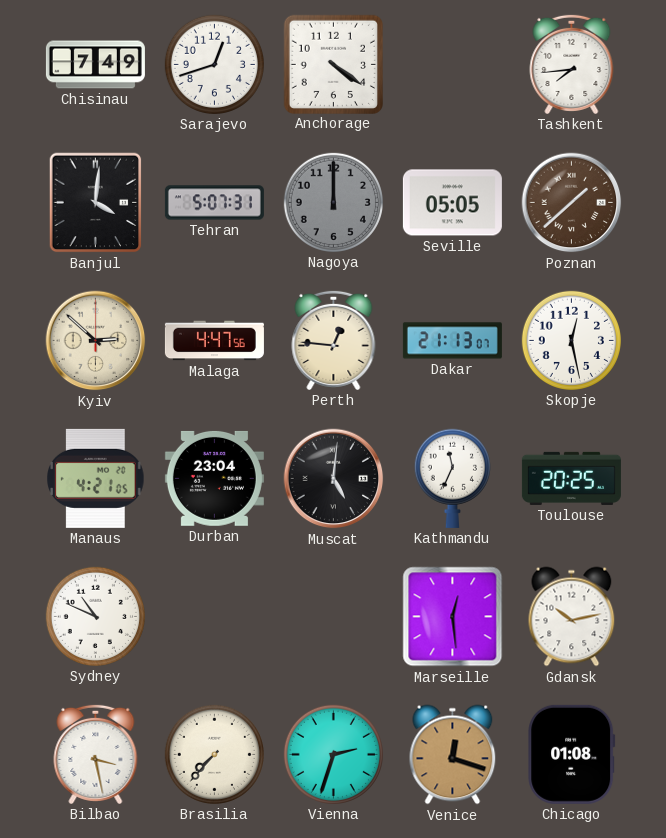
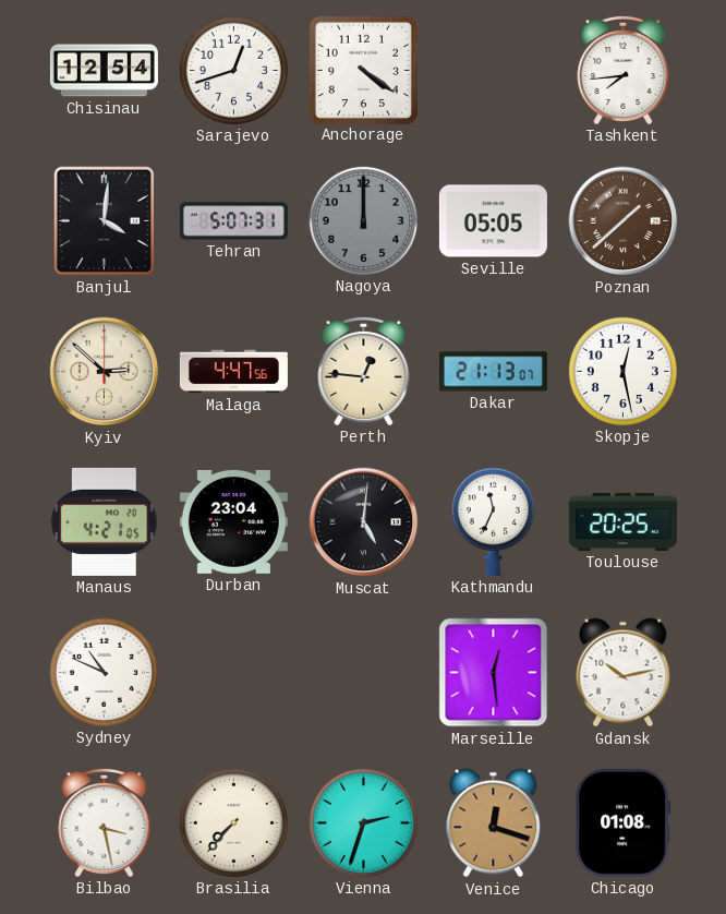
Chisinau: 7:49 -> 12:54
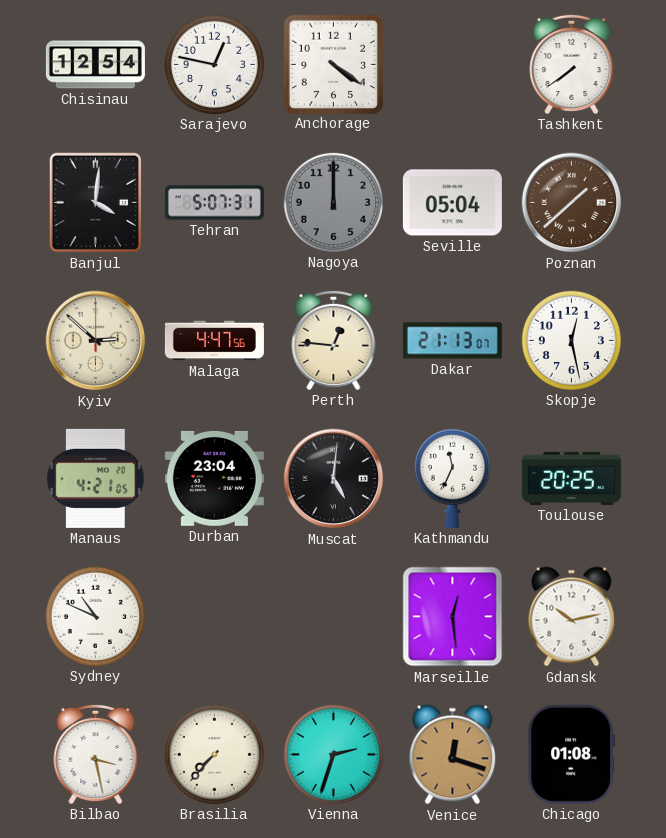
Sarajevo: 12:42 -> 12:47
Tashkent: 7:44 -> 7:39
Seville: 05:05 -> 05:04
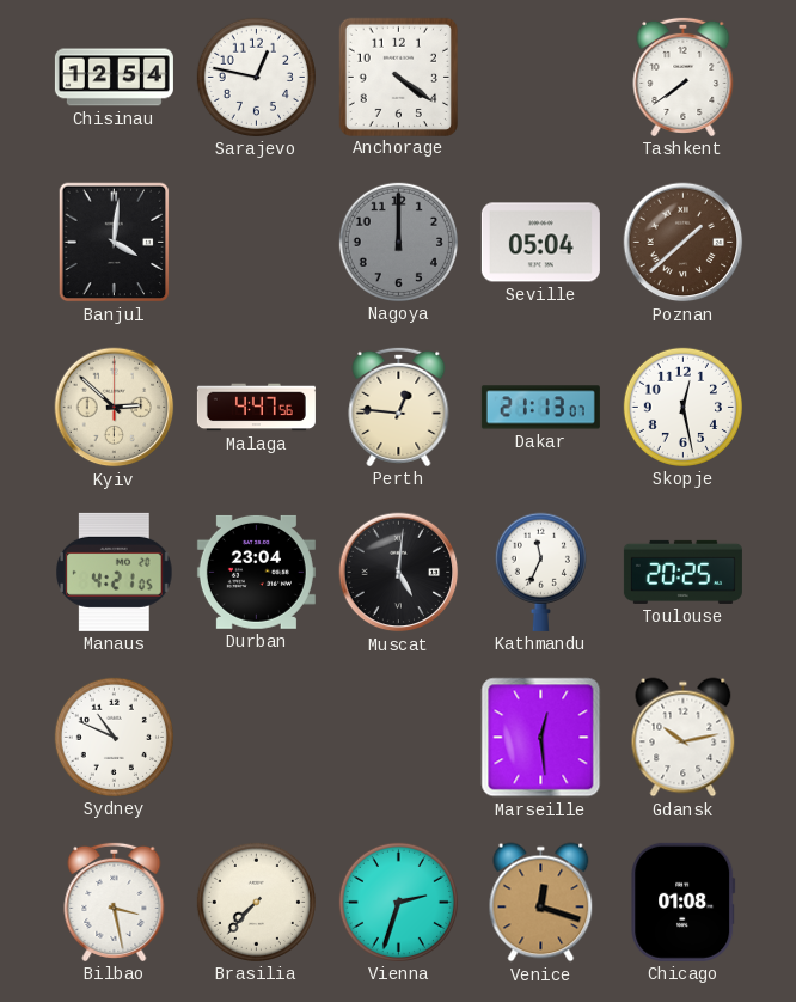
Tehran: 5:07 -> none
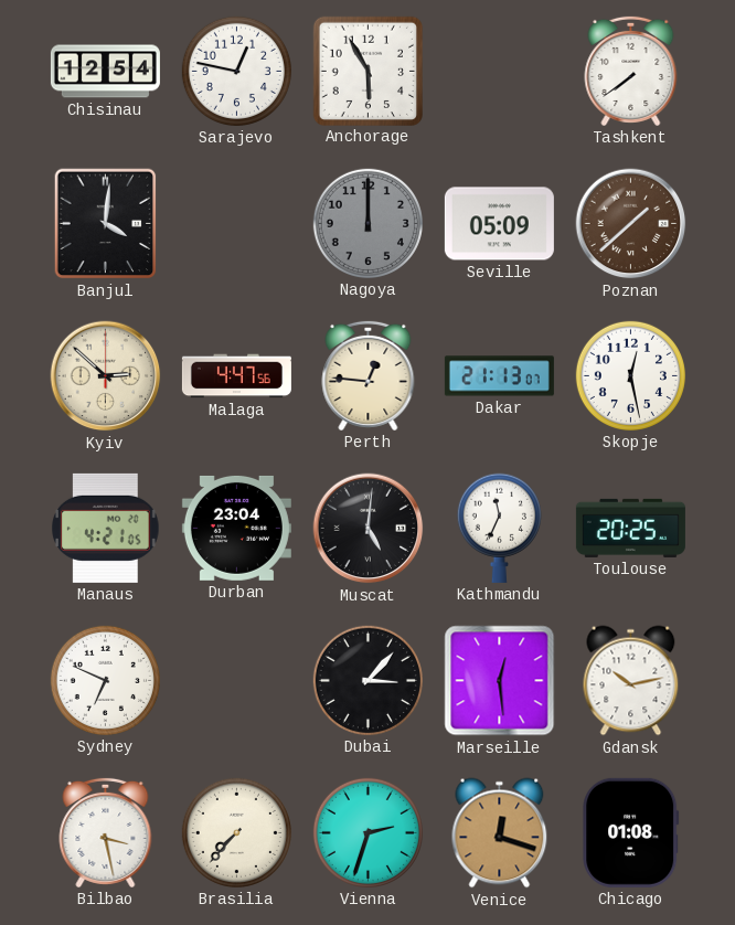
Anchorage: 4:21 -> 5:55
Seville: 05:04 -> 05:09
Sydney: 10:49 -> 6:49
Dubai: none -> 3:07
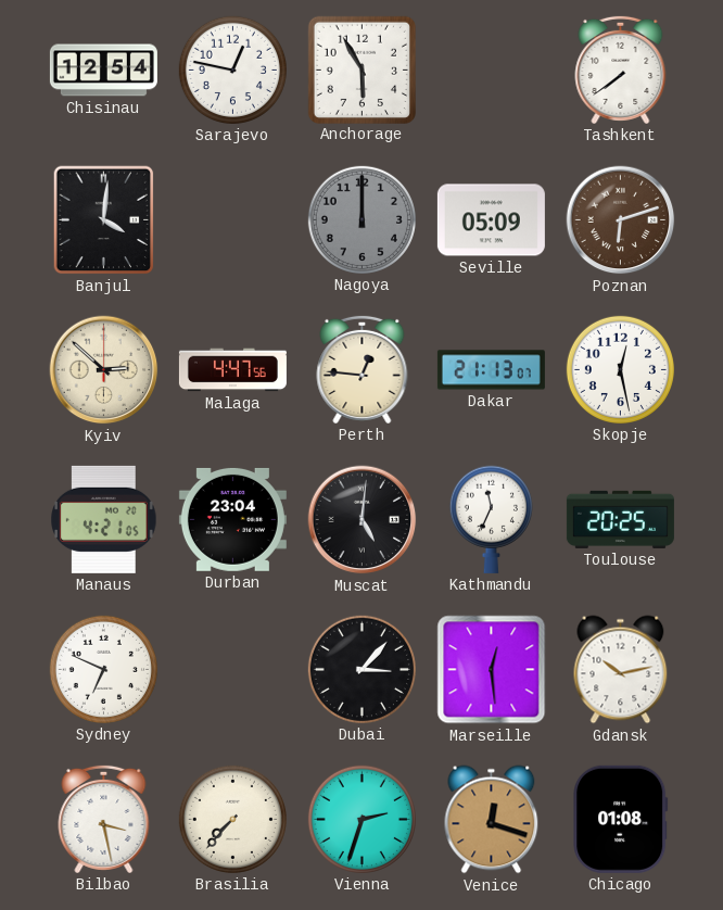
Poznan: 1:38 -> 6:12
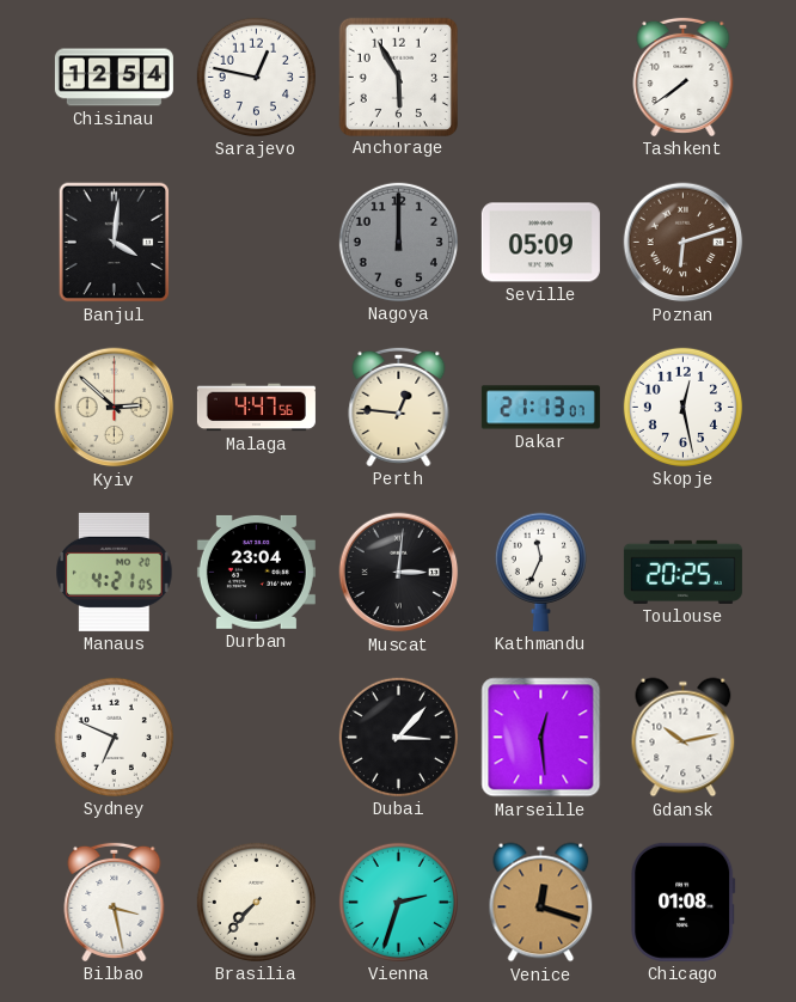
Muscat: 5:01 -> 3:01
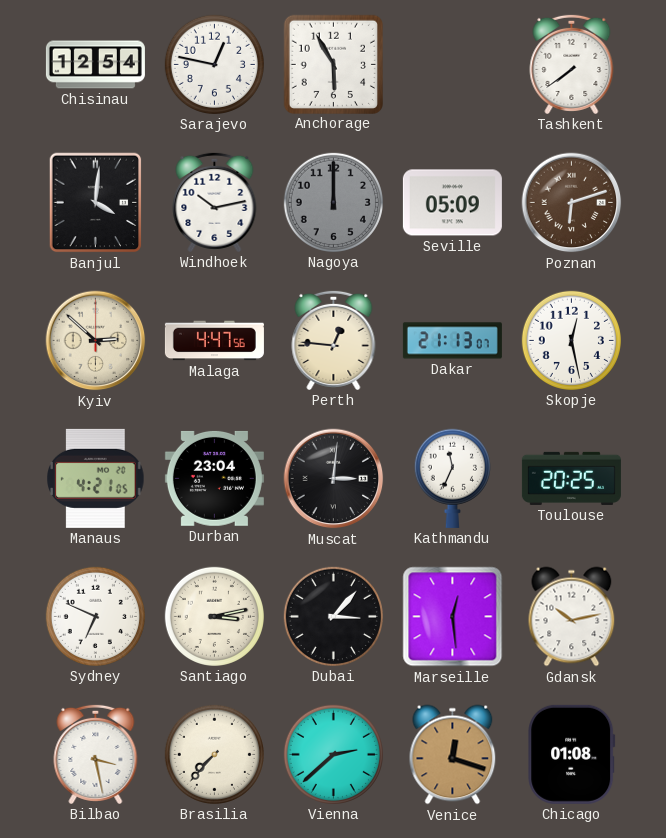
Windhoek: none -> 10:13
Santiago: none -> 3:13
Vienna: 2:33 -> 2:38
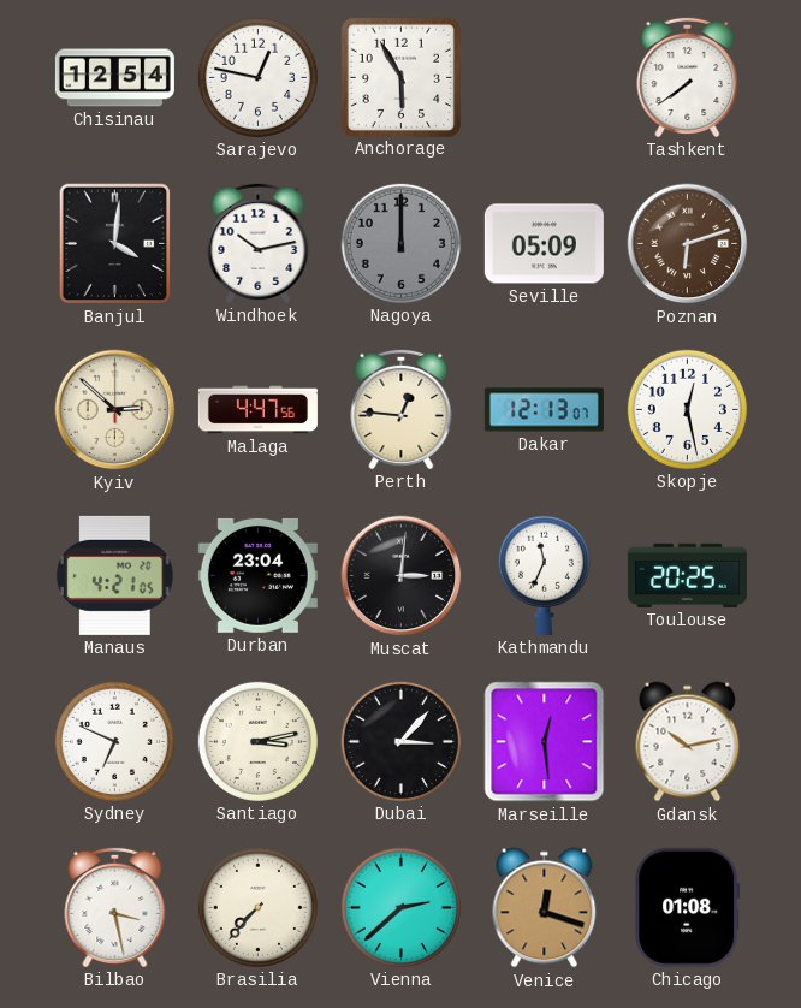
Dakar: 21:13 -> 12:13
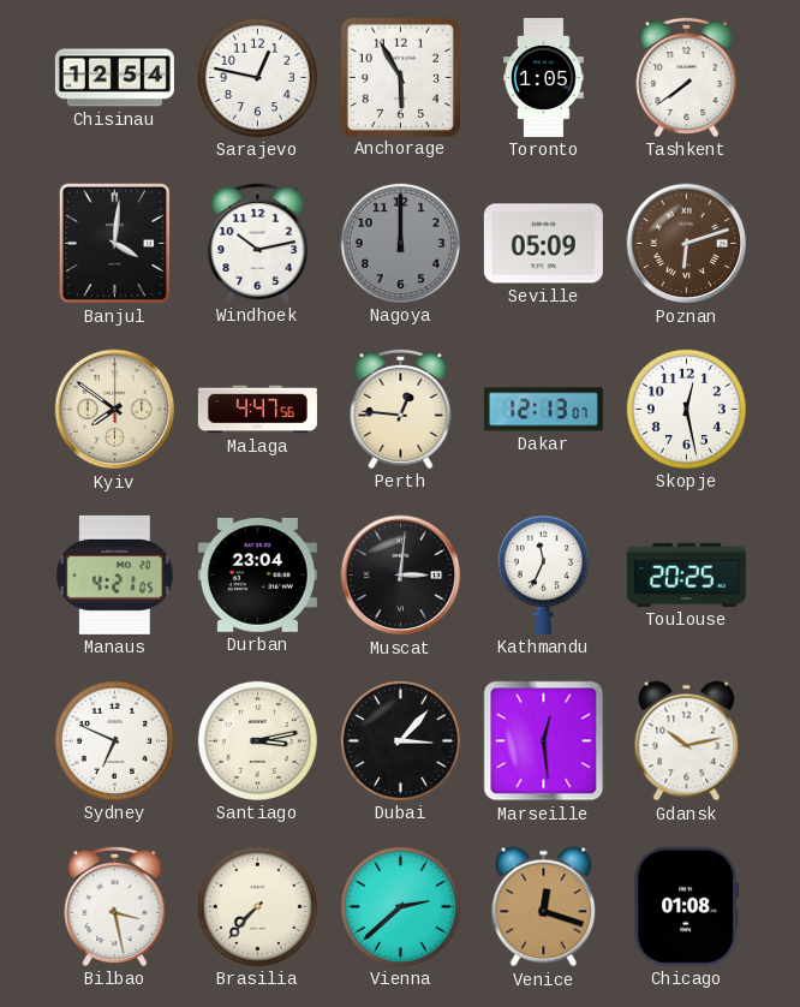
Toronto: none -> 1:05
Kyiv: 2:52 -> 7:51
